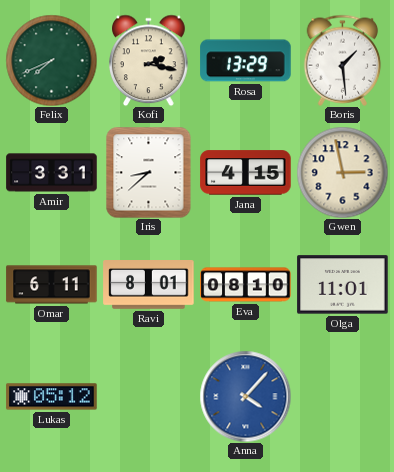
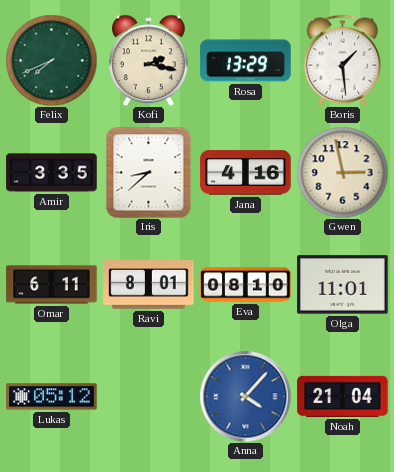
Amir: 3:31 -> 3:35
Jana: 4:15 -> 4:16
Noah: none -> 21:04
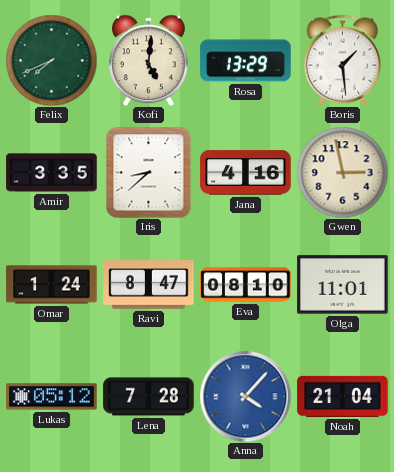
Kofi: 2:17 -> 5:01
Omar: 6:11 -> 1:24
Ravi: 8:01 -> 8:47
Lena: none -> 7:28
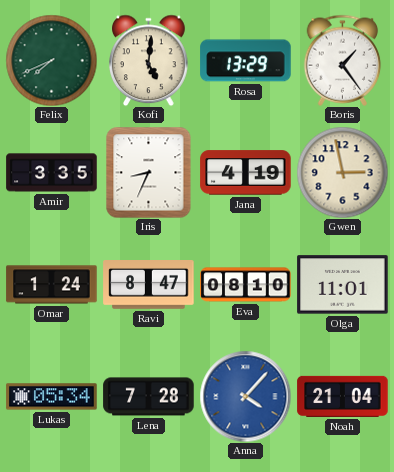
Boris: 1:29 -> 1:24
Iris: 8:38 -> 8:34
Jana: 4:16 -> 4:19
Lukas: 05:12 -> 05:34
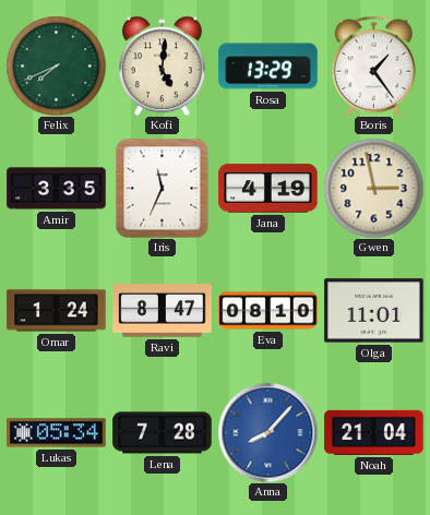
Iris: 8:34 -> 11:34
Anna: 4:07 -> 8:07
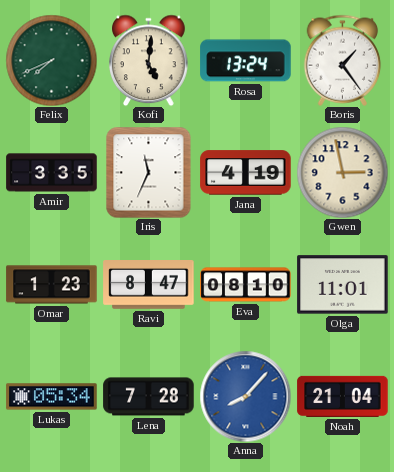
Rosa: 13:29 -> 13:24
Omar: 1:24 -> 1:23
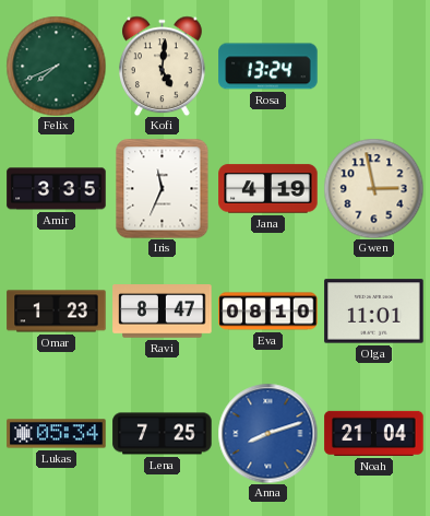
Boris: 1:24 -> none
Lena: 7:28 -> 7:25
Anna: 8:07 -> 8:12
